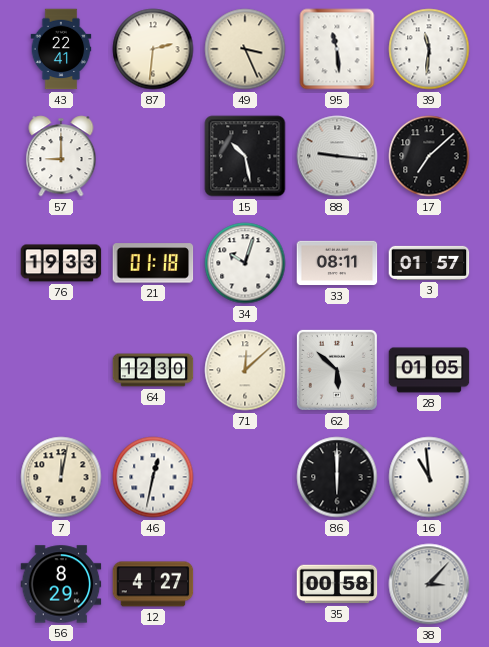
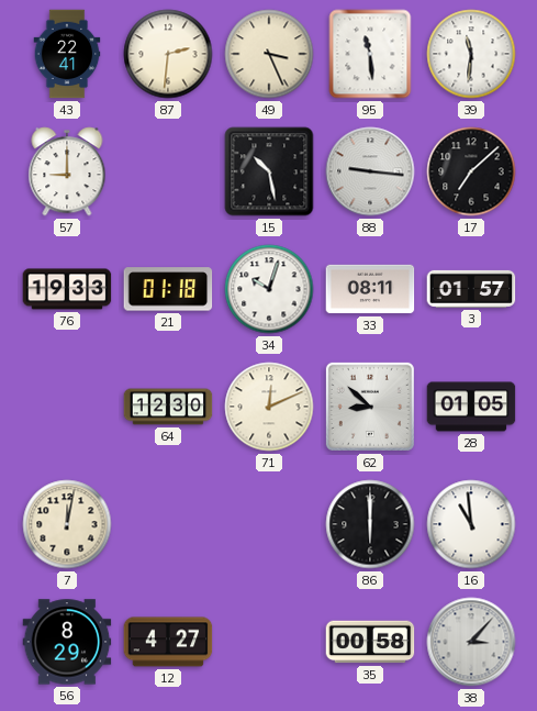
71: 12:08 -> 12:11
62: 5:52 -> 8:52
46: 12:32 -> none
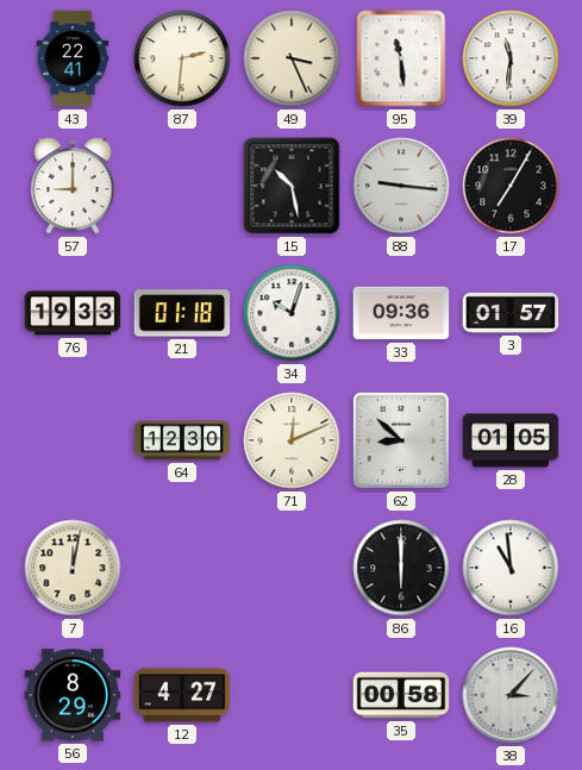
17: 7:08 -> 7:05
33: 08:11 -> 09:36
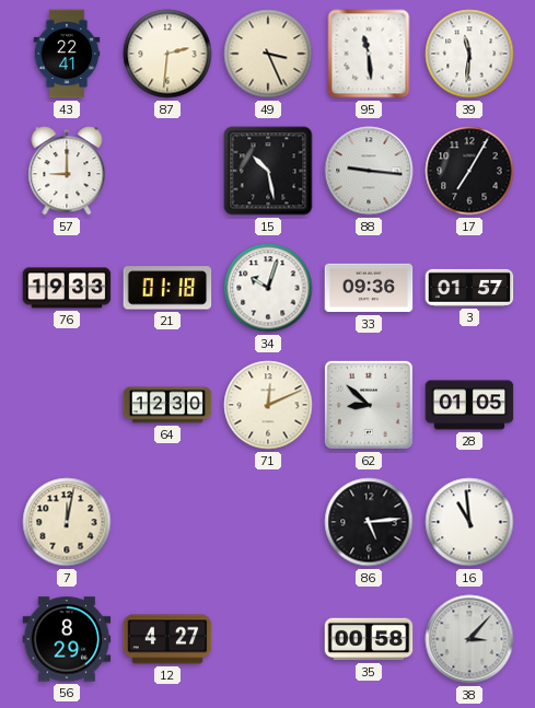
86: 6:00 -> 5:14
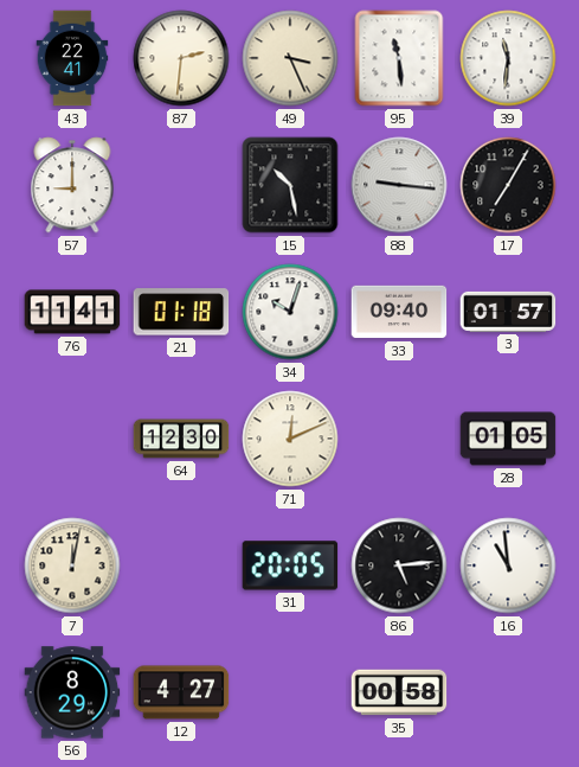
76: 19:33 -> 11:41
33: 09:36 -> 09:40
62: 8:52 -> none
31: none -> 20:05
38: 3:07 -> none
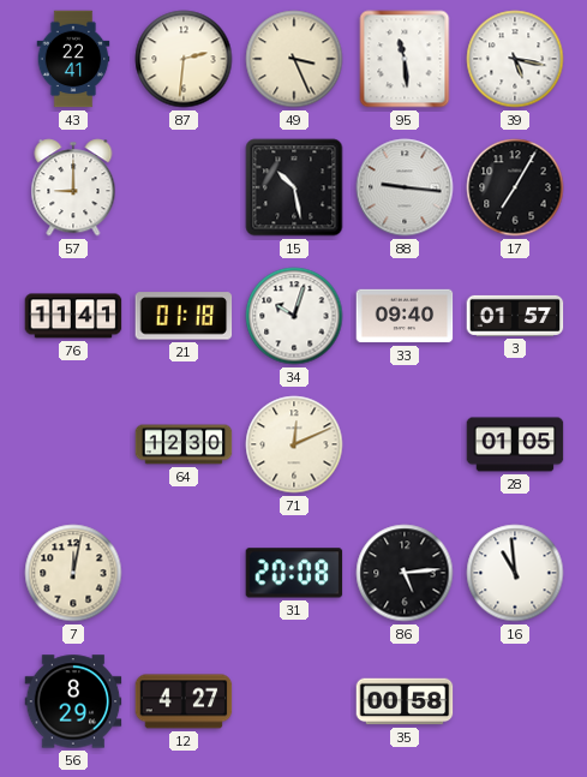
39: 11:31 -> 5:17
31: 20:05 -> 20:08
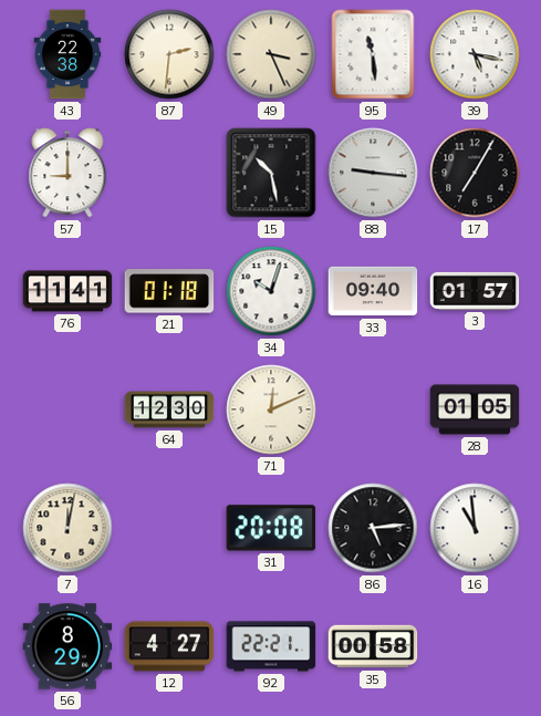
43: 22:41 -> 22:38
92: none -> 22:21
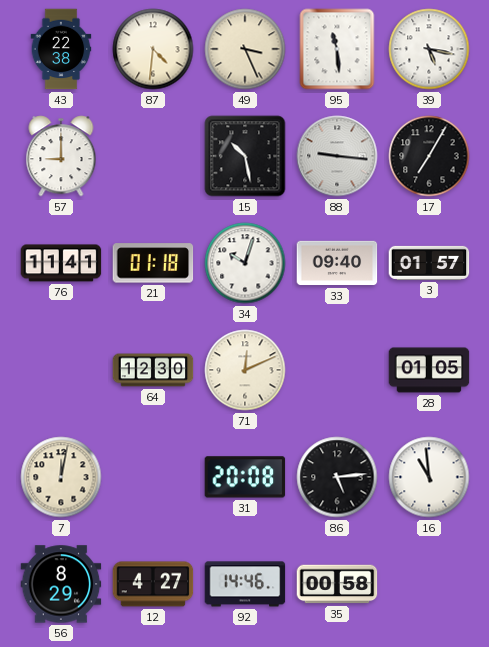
87: 2:31 -> 4:31
92: 22:21 -> 14:46
